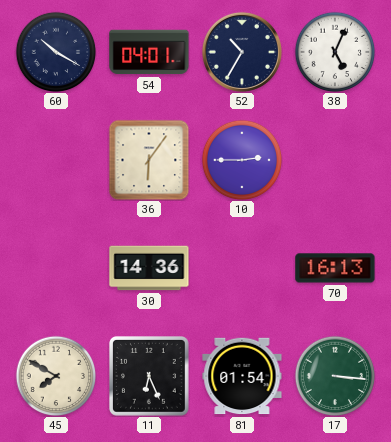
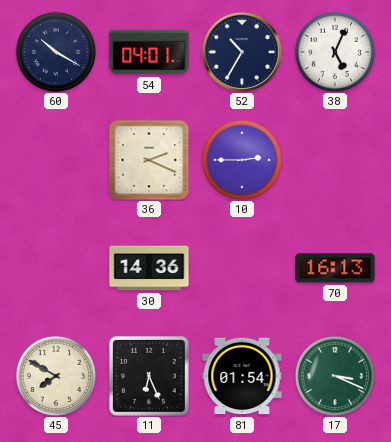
36: 6:06 -> 2:19
17: 3:16 -> 3:19
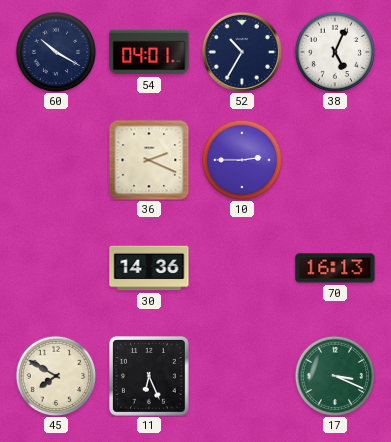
81: 01:54 -> none
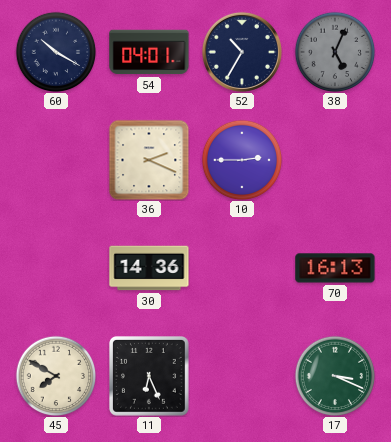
38 dial: white -> grey
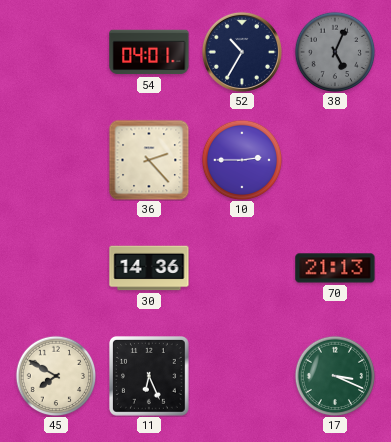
60: 10:20 -> none
36: 2:19 -> 2:23
70: 16:13 -> 21:13
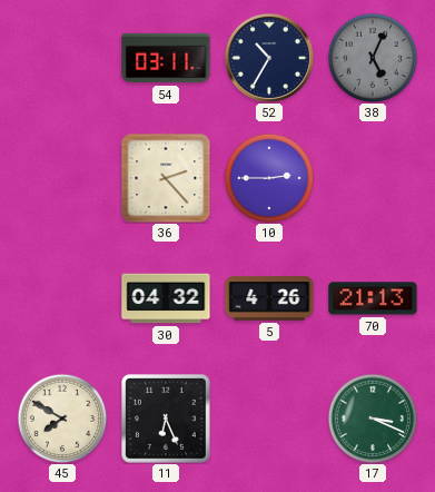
54: 04:01 -> 03:11
30: 14:36 -> 04:32
5: none -> 4:26
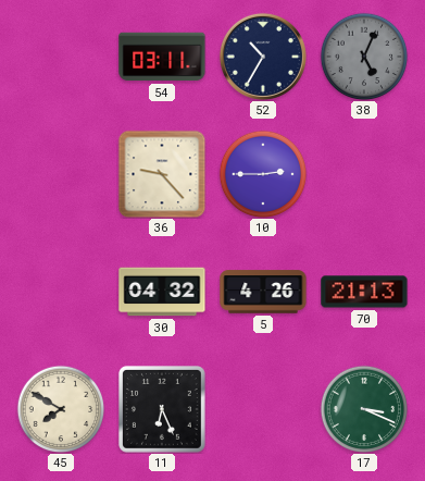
36: 2:23 -> 9:23
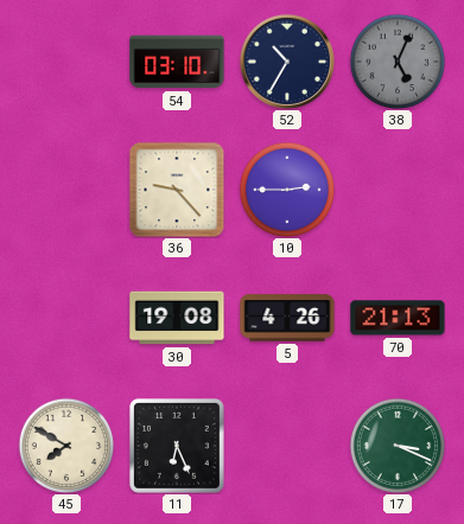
54: 03:11 -> 03:10
30: 04:32 -> 19:08
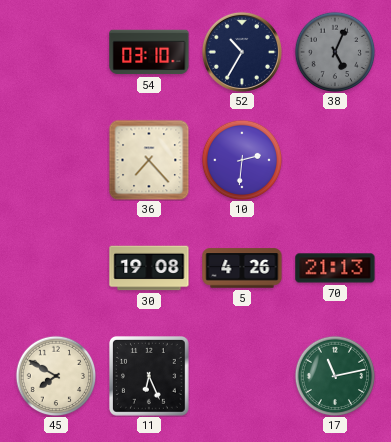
36: 9:23 -> 7:23
10: 2:45 -> 2:31
17: 3:19 -> 11:13
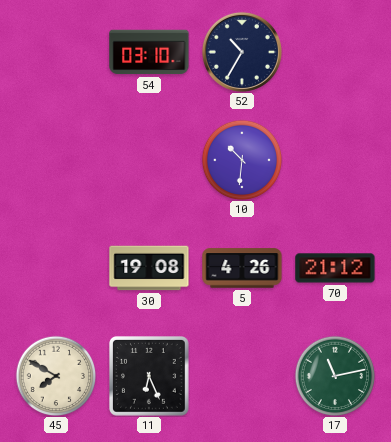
38: 5:04 -> none
36: 7:23 -> none
10: 2:31 -> 10:31
70: 21:13 -> 21:12
